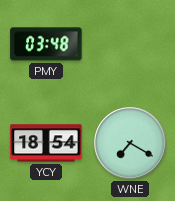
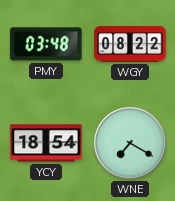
WGY: none -> 08:22
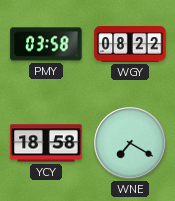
PMY: 03:48 -> 03:58
YCY: 18:54 -> 18:58
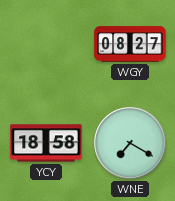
PMY: 03:58 -> none
WGY: 08:22 -> 08:27
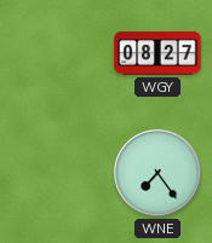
YCY: 18:58 -> none
WNE: 7:20 -> 7:24
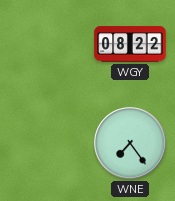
WGY: 08:27 -> 08:22
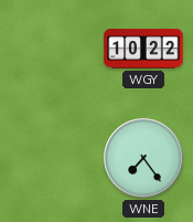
WGY: 08:22 -> 10:22
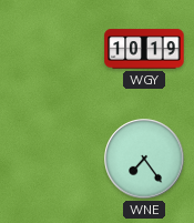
WGY: 10:22 -> 10:19
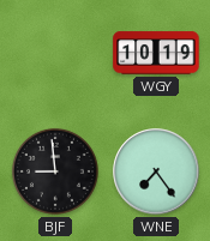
BJF: none -> 8:59
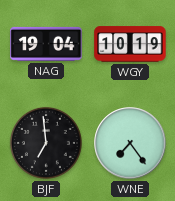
NAG: none -> 19:04
BJF: 8:59 -> 6:59
